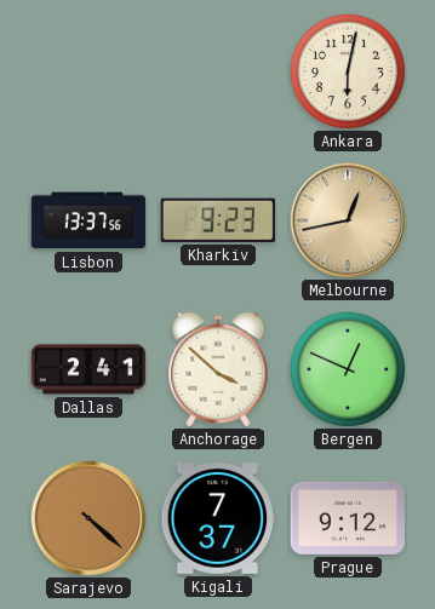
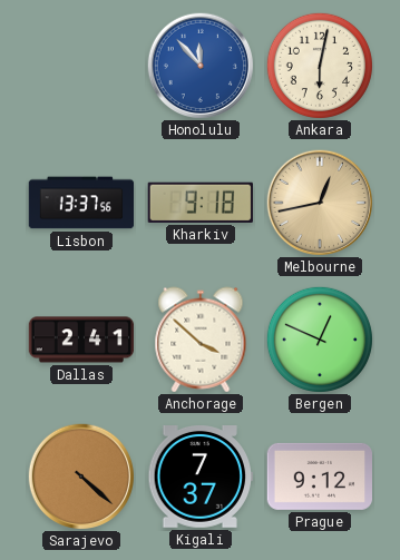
Honolulu: none -> 11:53
Kharkiv: 9:23 -> 9:18
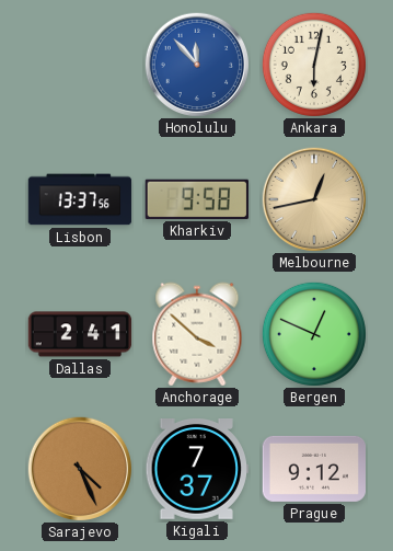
Kharkiv: 9:18 -> 9:58
Sarajevo: 4:22 -> 4:26
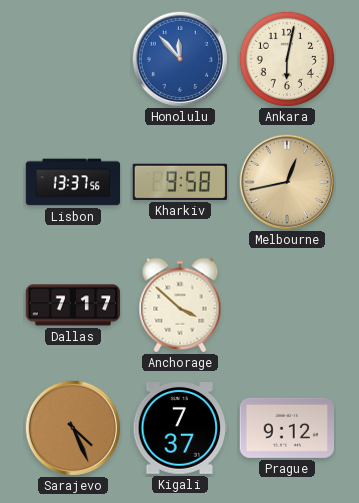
Dallas: 2:41 -> 7:17
Bergen: 12:49 -> none
